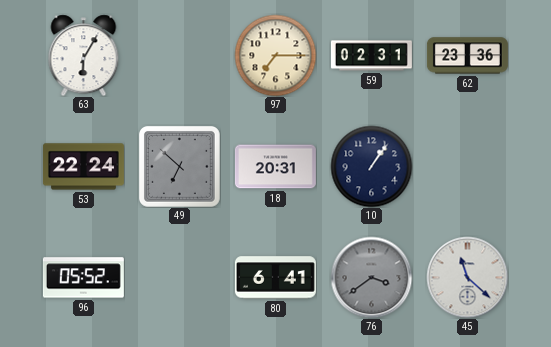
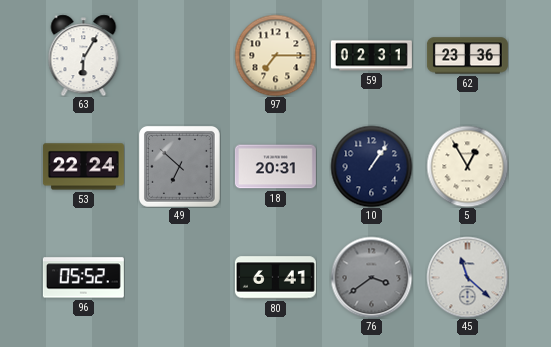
5: none -> 12:55
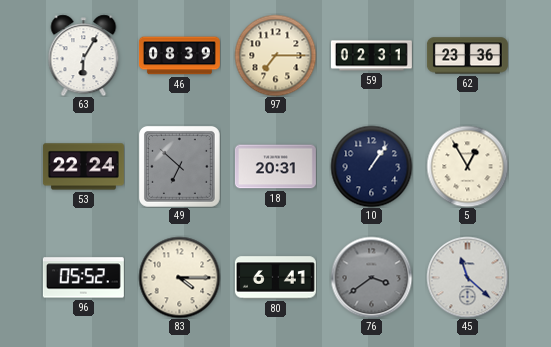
46: none -> 08:39
83: none -> 4:15
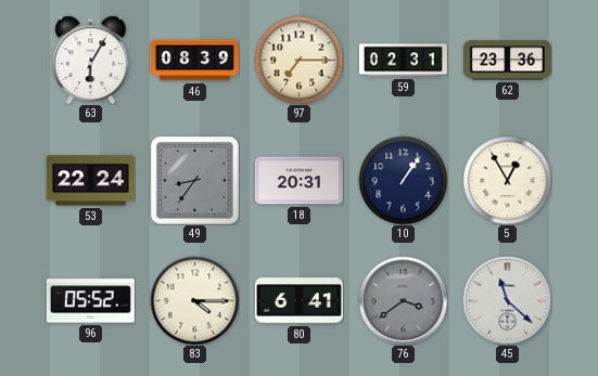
49: 6:52 -> 8:36
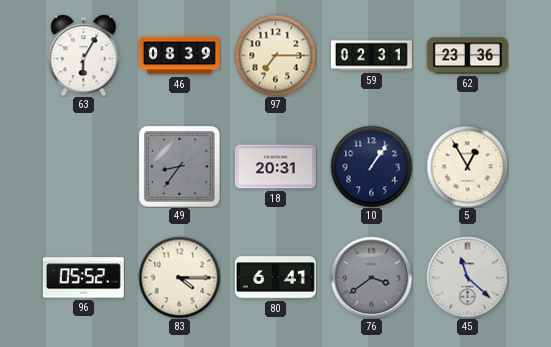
53: 22:24 -> none
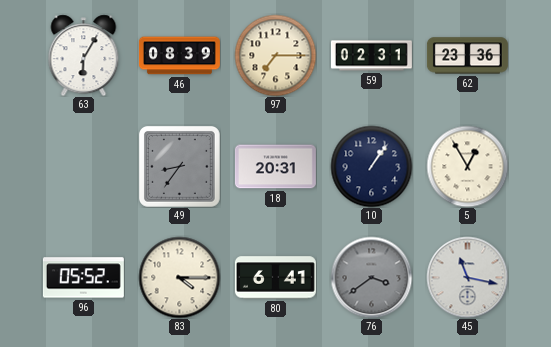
45: 11:22 -> 11:17
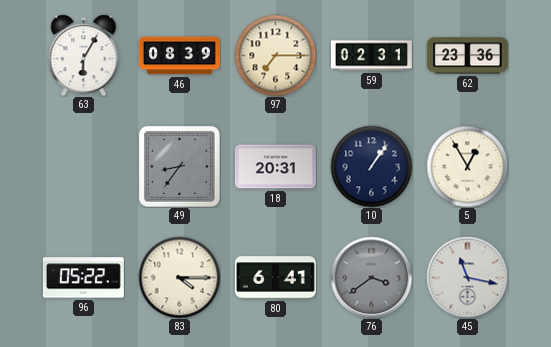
96: 05:52 -> 05:22
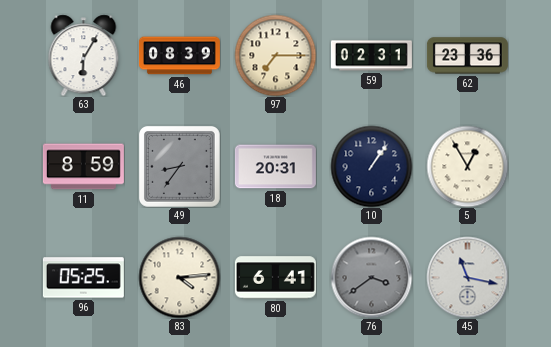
11: none -> 8:59
96: 05:22 -> 05:25
83: 4:15 -> 4:14
